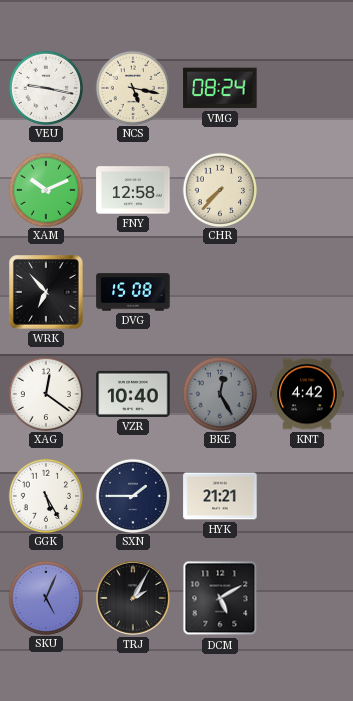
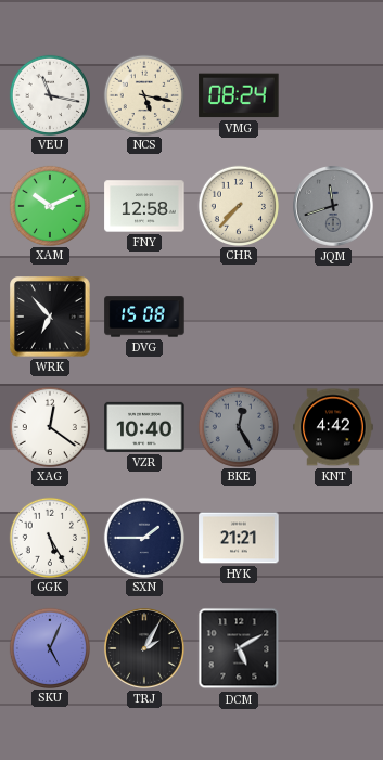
VEU: 9:17 -> 11:17
JQM: none -> 11:42
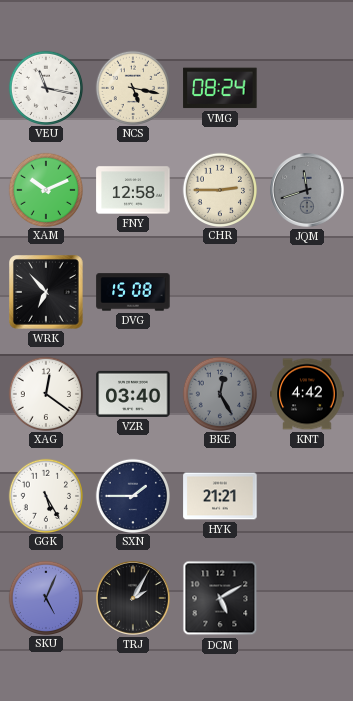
CHR: 7:37 -> 2:45
VZR: 10:40 -> 03:40
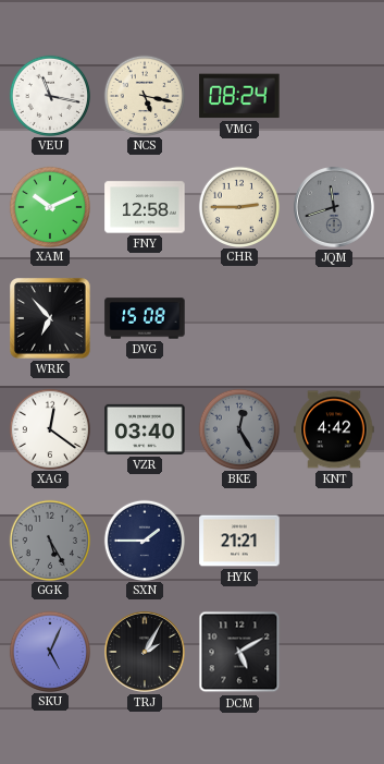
GGK dial: white -> grey
